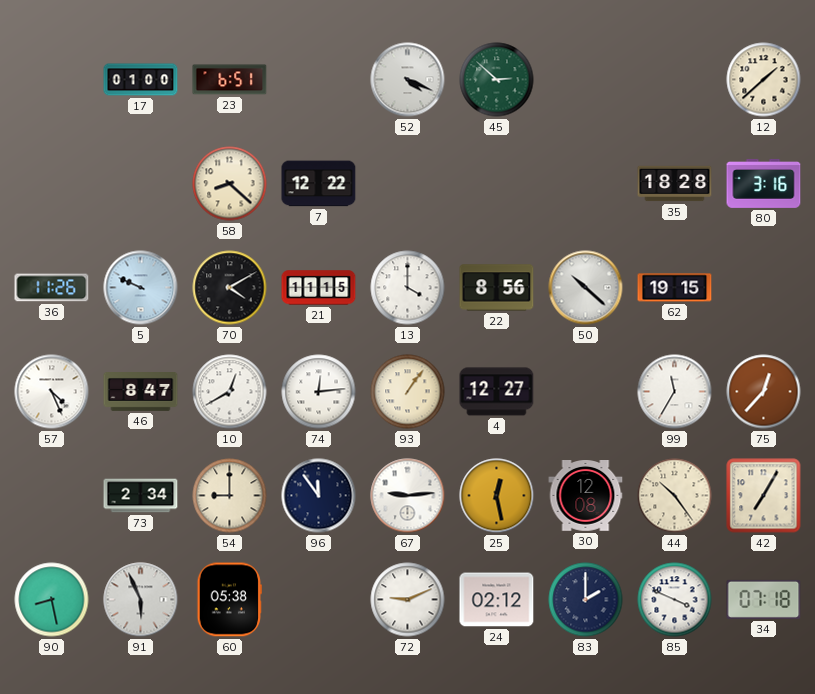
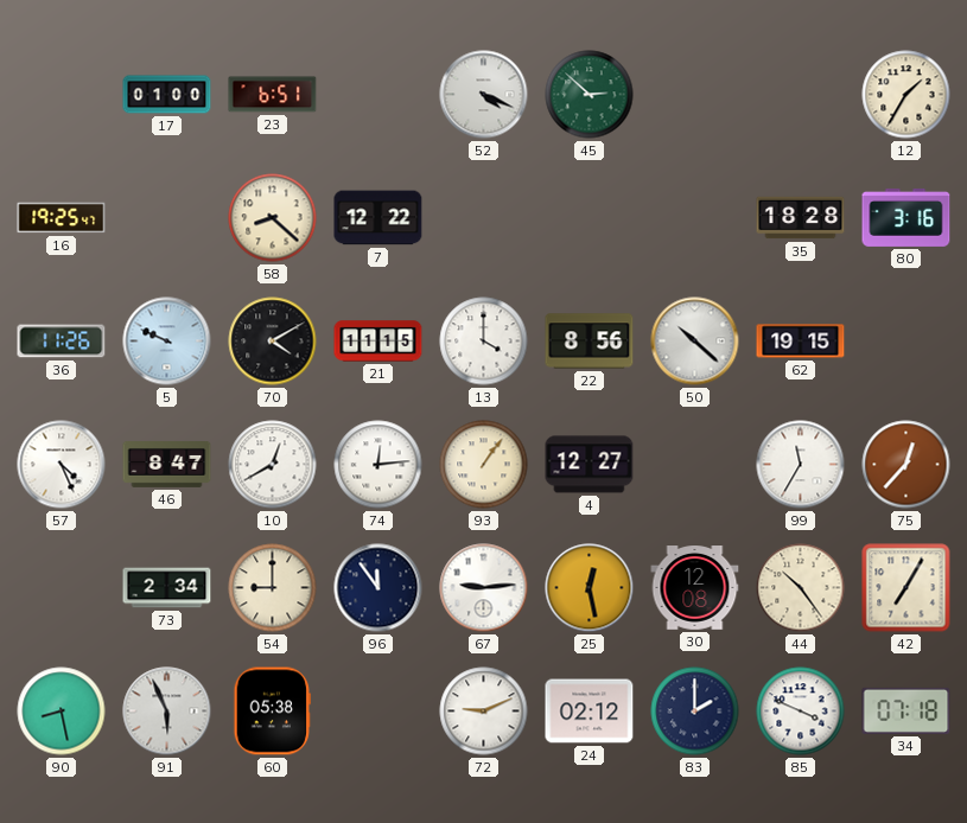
12: 1:38 -> 1:35
16: none -> 19:25
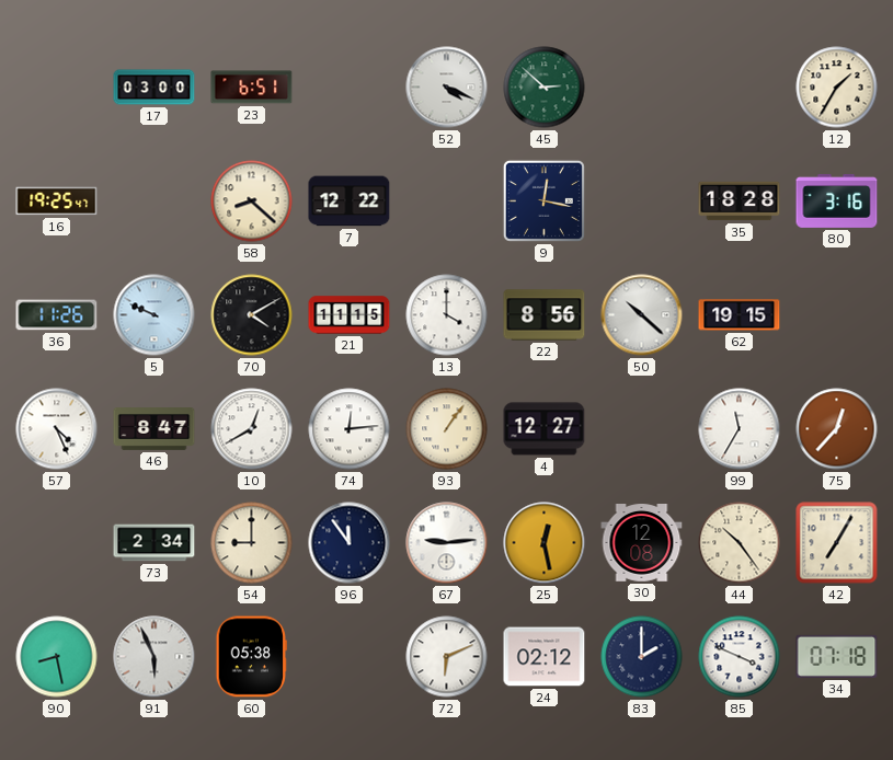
17: 01:00 -> 03:00
9: none -> 12:17
72: 9:11 -> 6:11
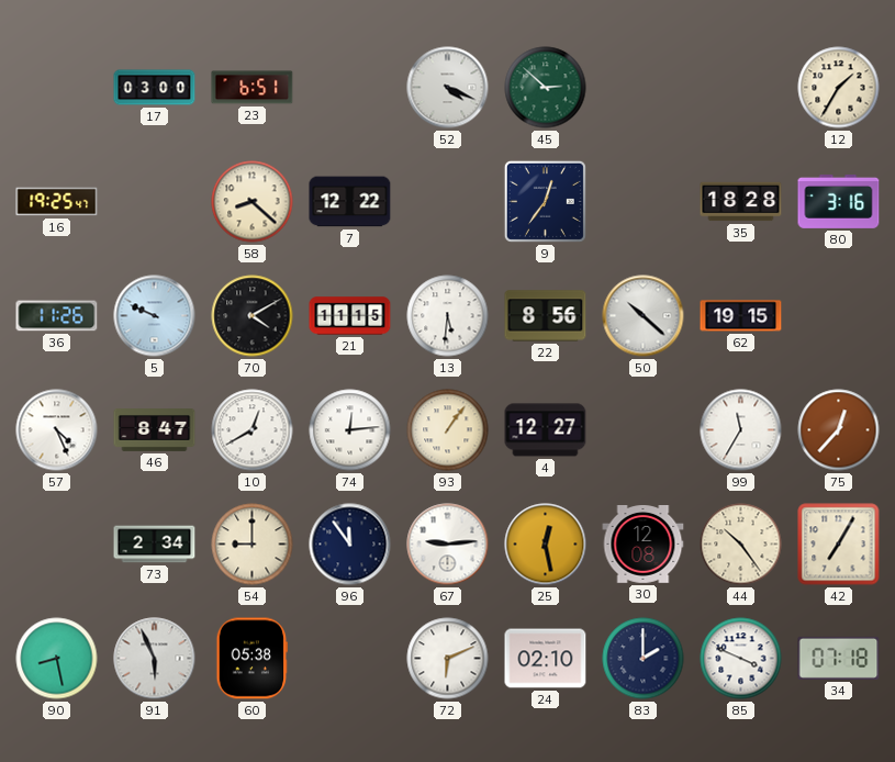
9: 12:17 -> 12:36
13: 4:00 -> 5:31
24: 02:12 -> 02:10
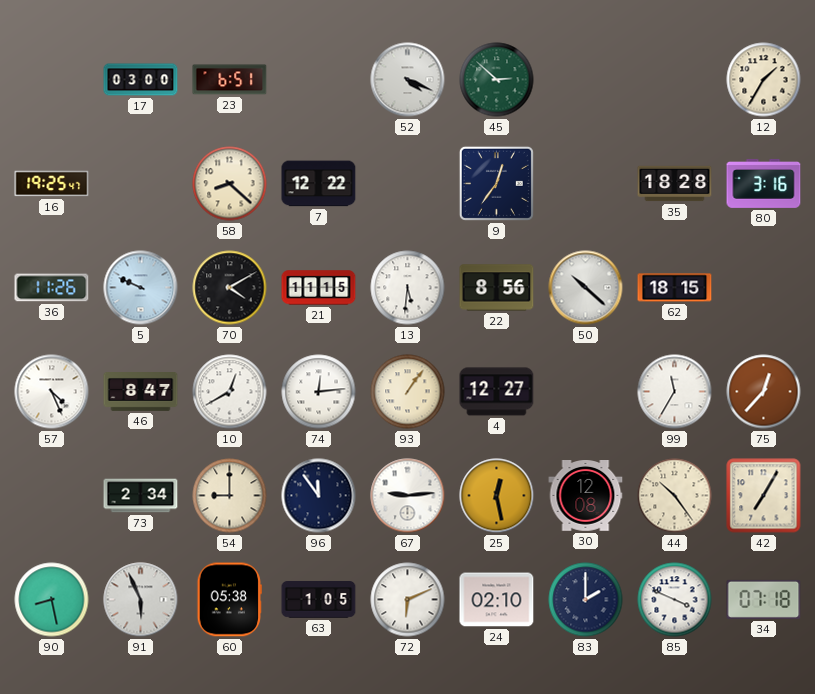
62: 19:15 -> 18:15
63: none -> 1:05
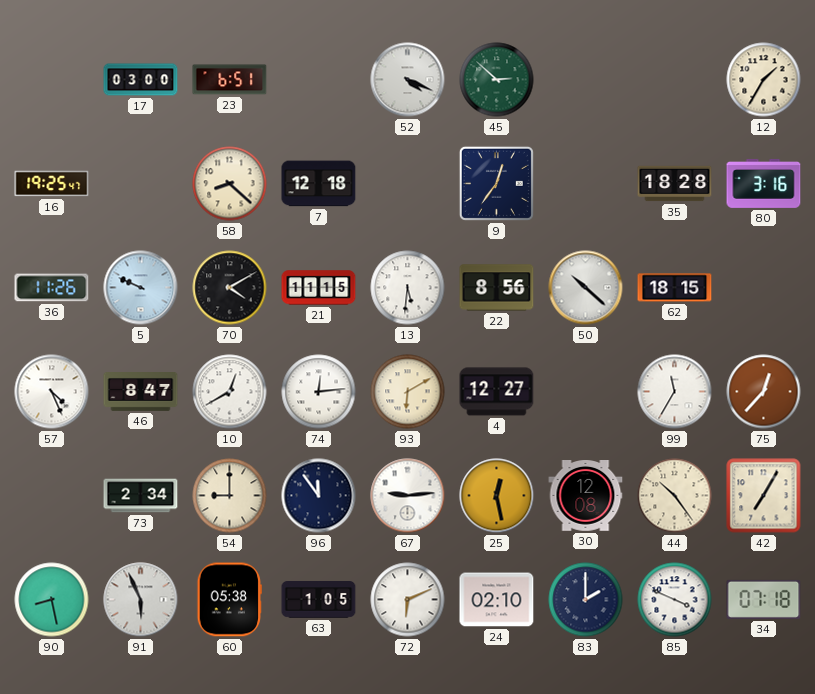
7: 12:22 -> 12:18
93: 1:06 -> 6:10
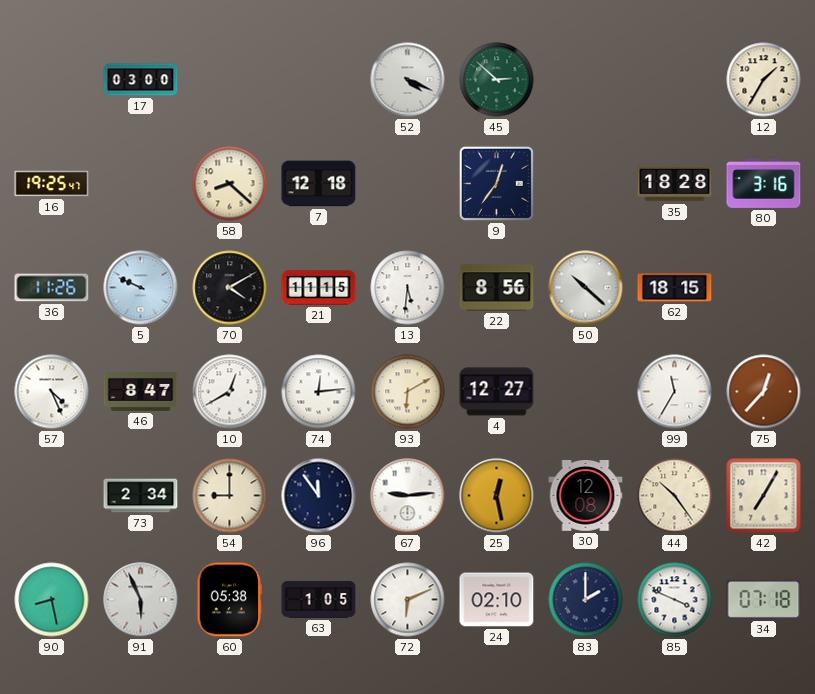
23: 6:51 -> none
